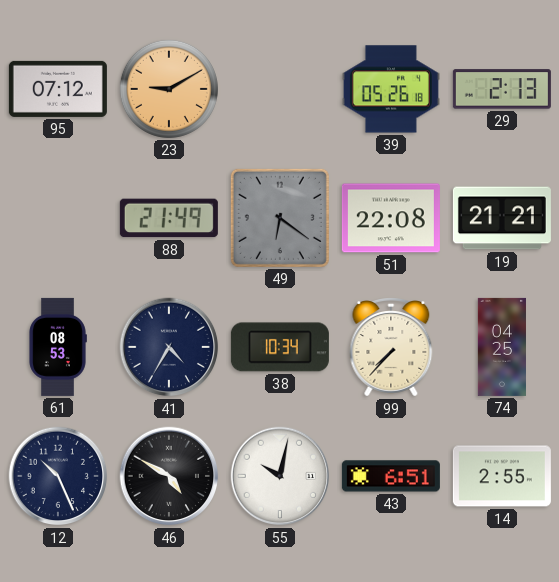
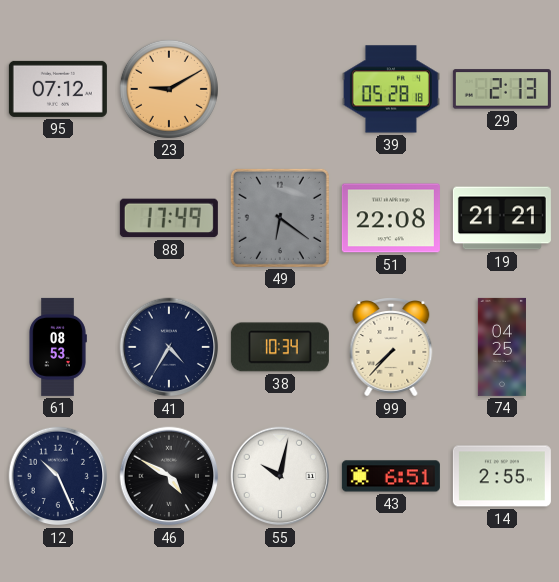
39: 05:26 -> 05:28
88: 21:49 -> 17:49
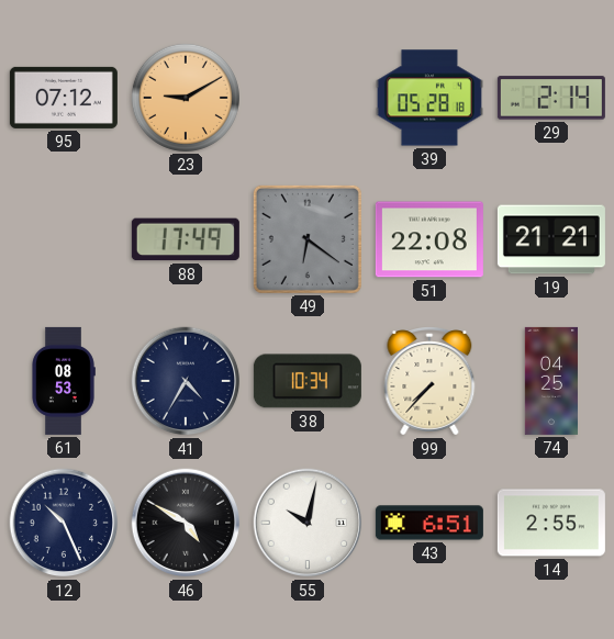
29: 2:13 -> 2:14
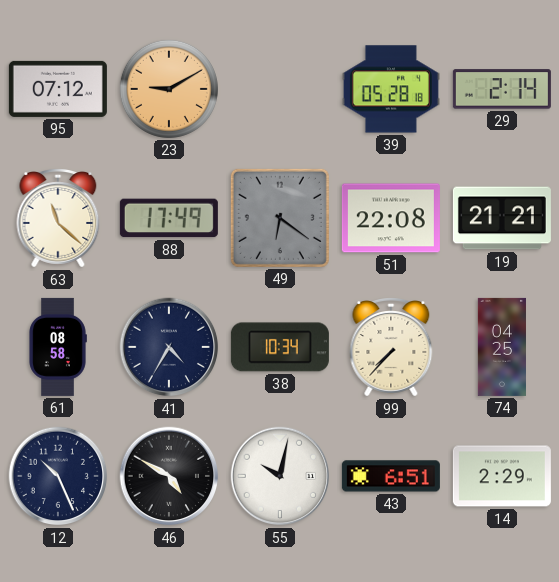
63: none -> 11:22
61: 08:53 -> 08:58
14: 2:55 -> 2:29
